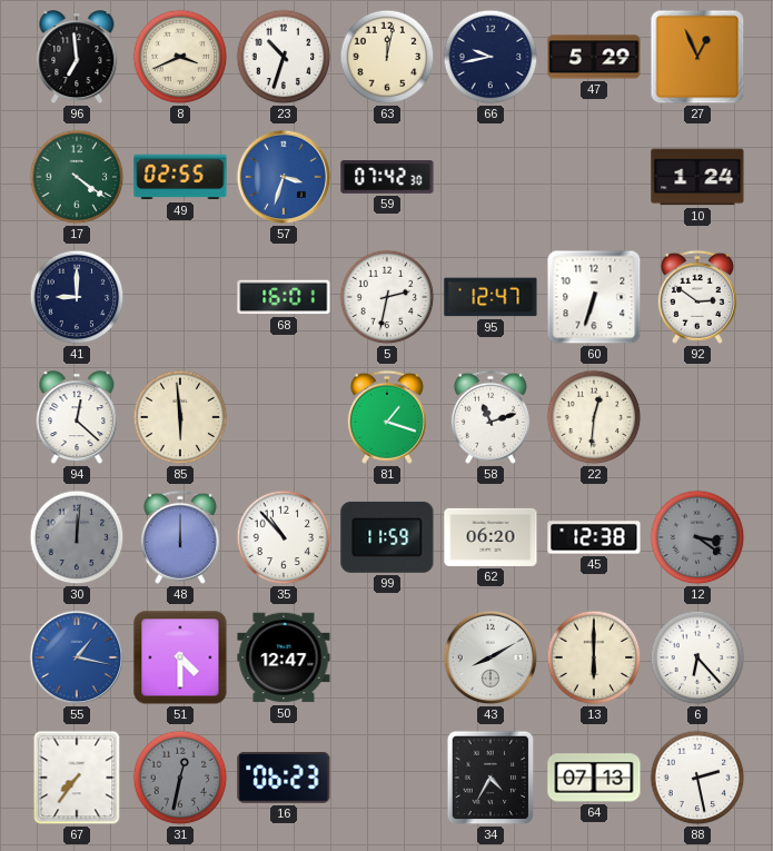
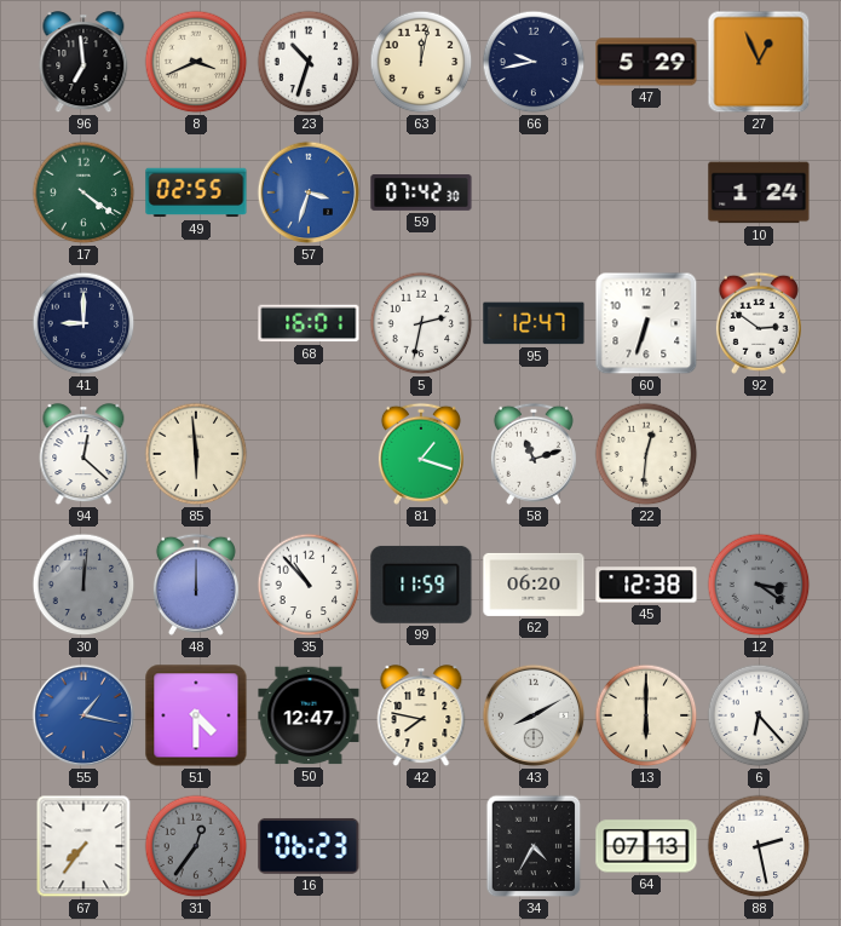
42: none -> 7:47
31: 12:32 -> 12:36
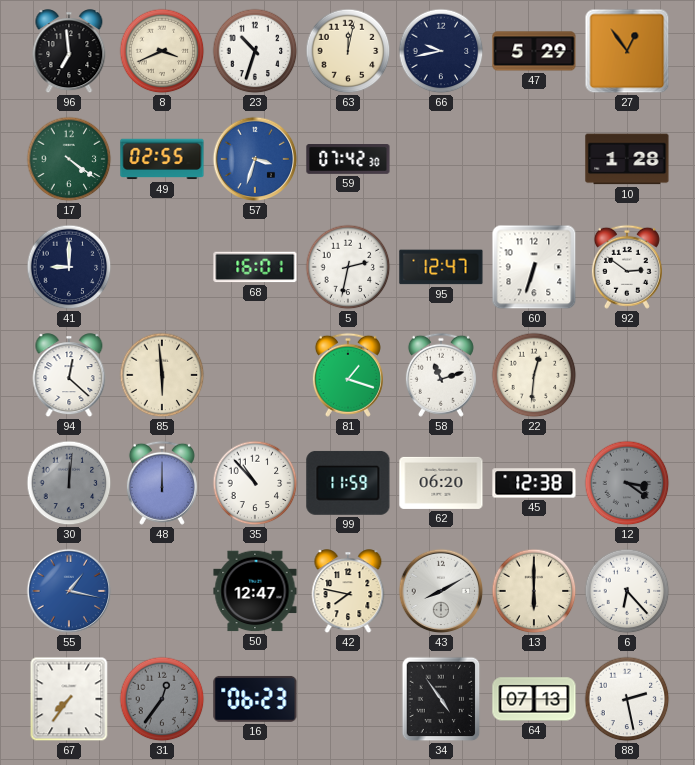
27: 12:56 -> 12:54
10: 1:24 -> 1:28
51: 4:30 -> none
34: 4:35 -> 4:54
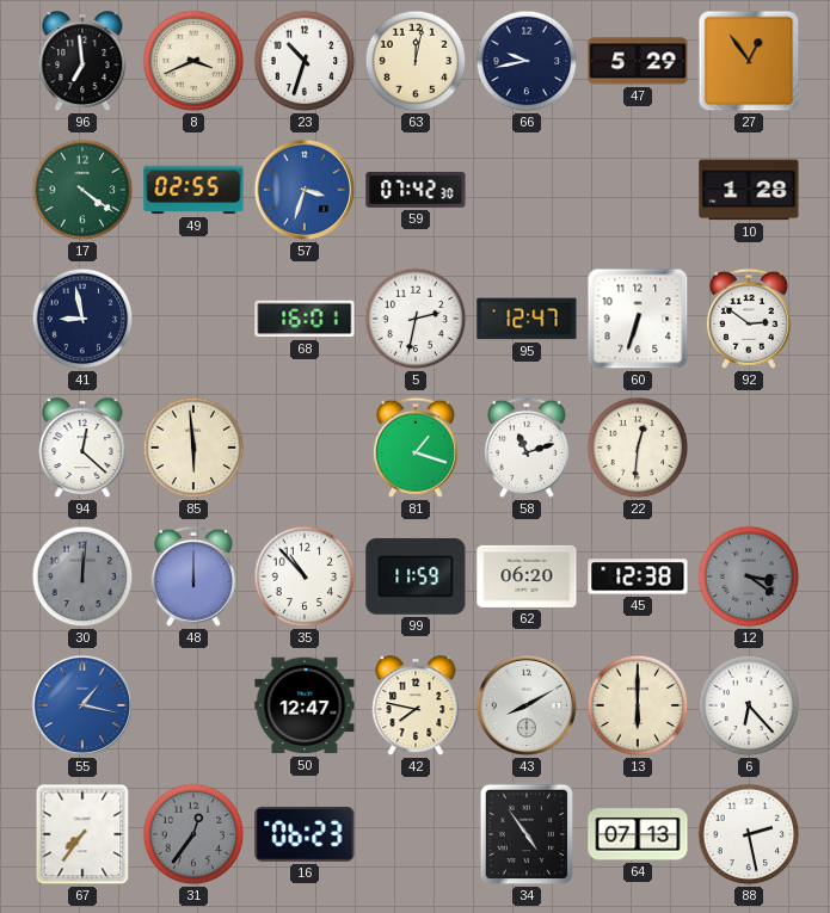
41: 9:00 -> 8:58
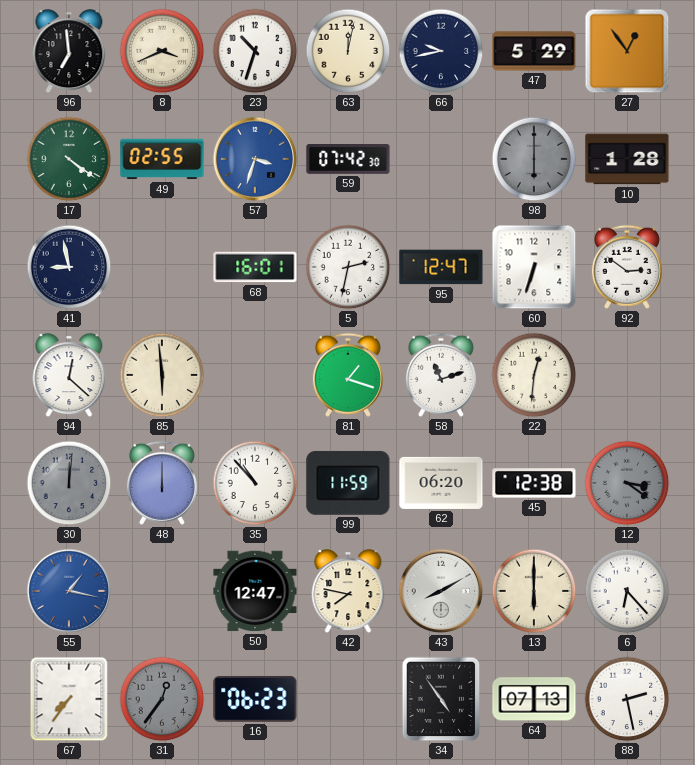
98: none -> 6:00
